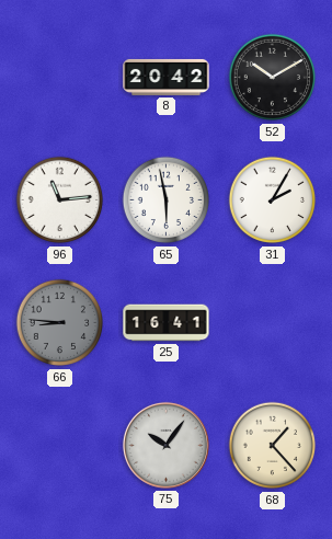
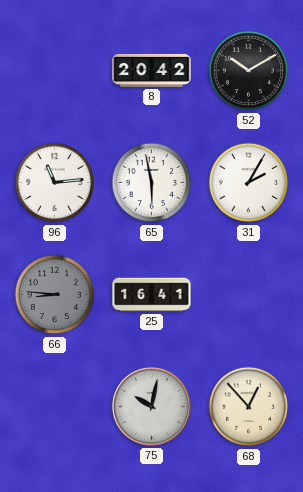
75: 10:06 -> 10:02
68: 1:23 -> 12:53
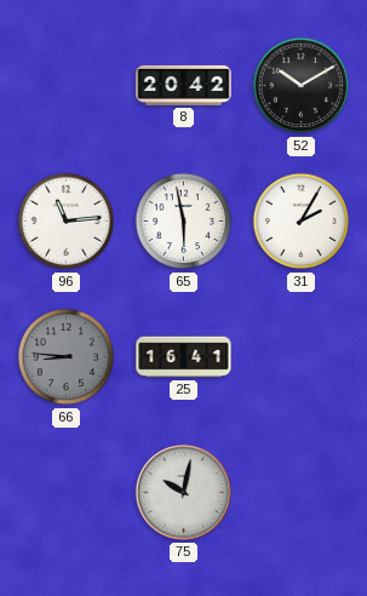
68: 12:53 -> none
